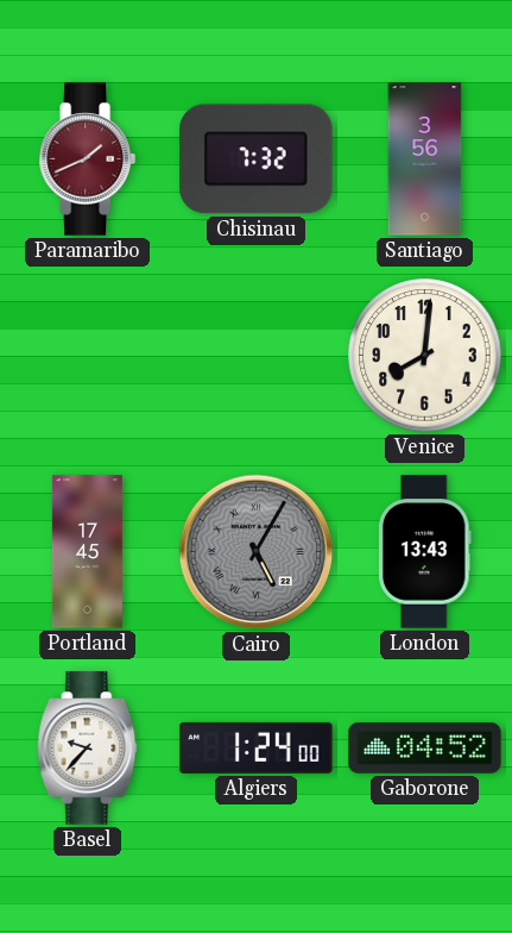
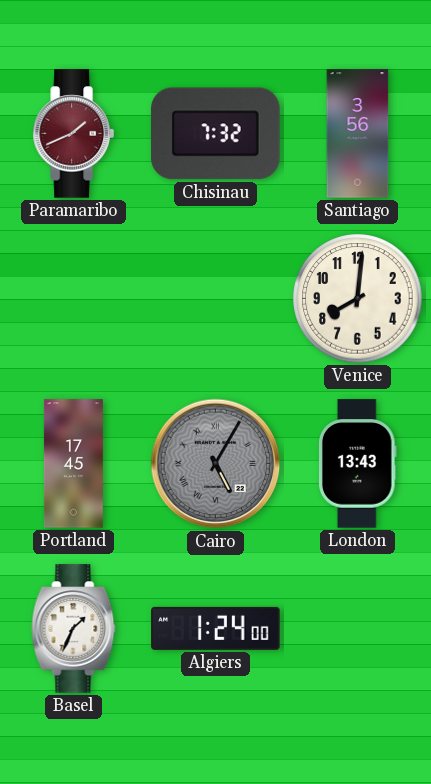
Basel: 9:37 -> 1:34
Gaborone: 04:52 -> none
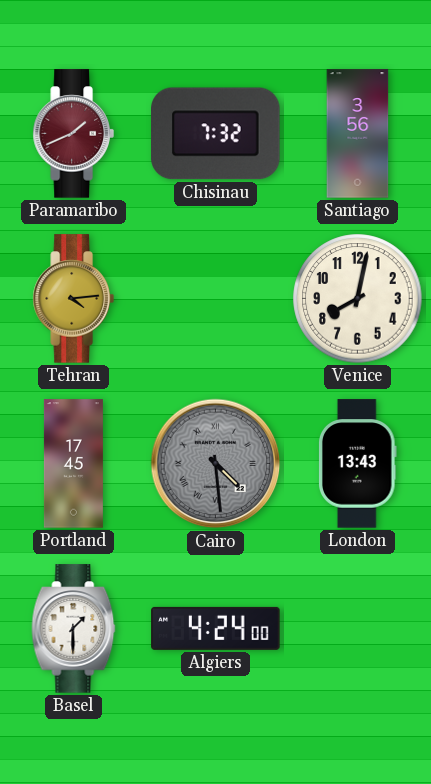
Tehran: none -> 4:14
Venice: 8:01 -> 8:02
Cairo: 5:05 -> 4:29
Basel: 1:34 -> 1:30
Algiers: 1:24 -> 4:24
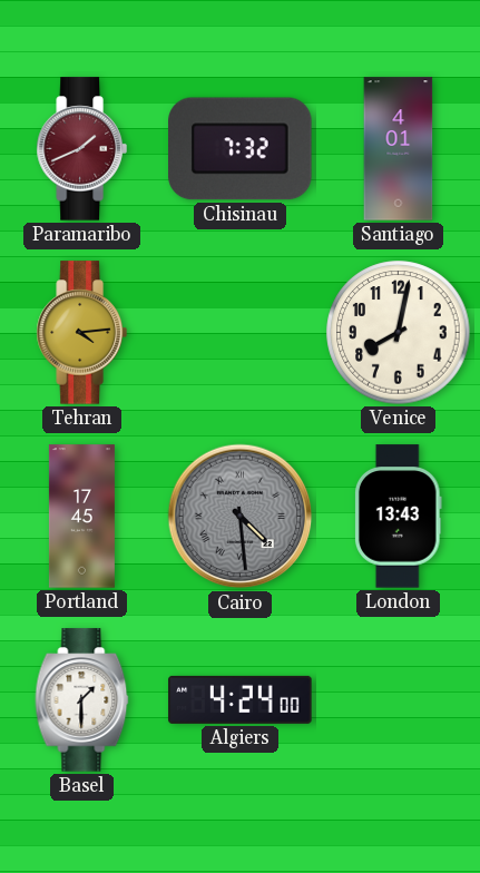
Santiago: 3:56 -> 4:01
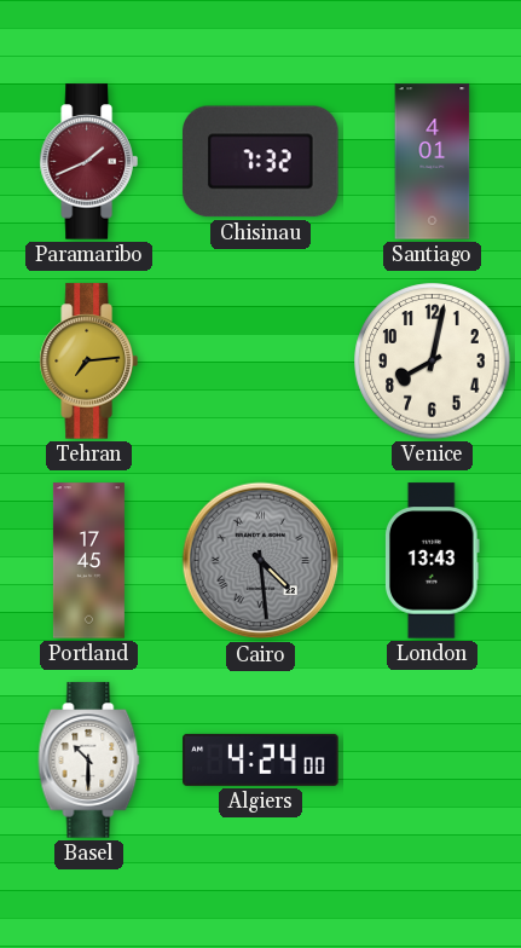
Tehran: 4:14 -> 7:14
Basel: 1:30 -> 10:30
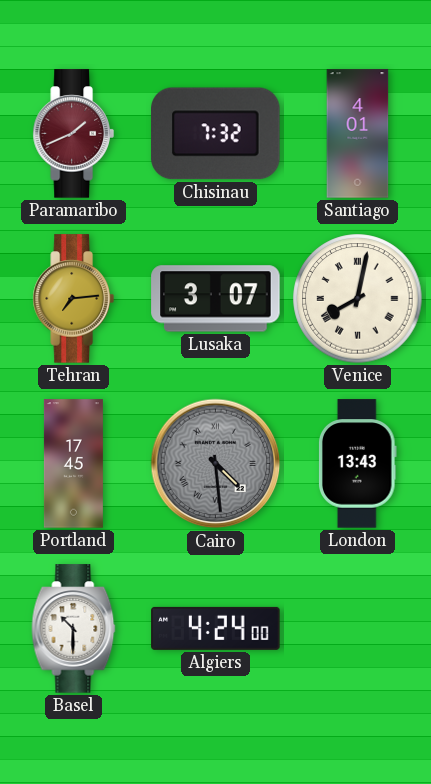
Lusaka: none -> 3:07
Venice numerals: Arabic -> Roman
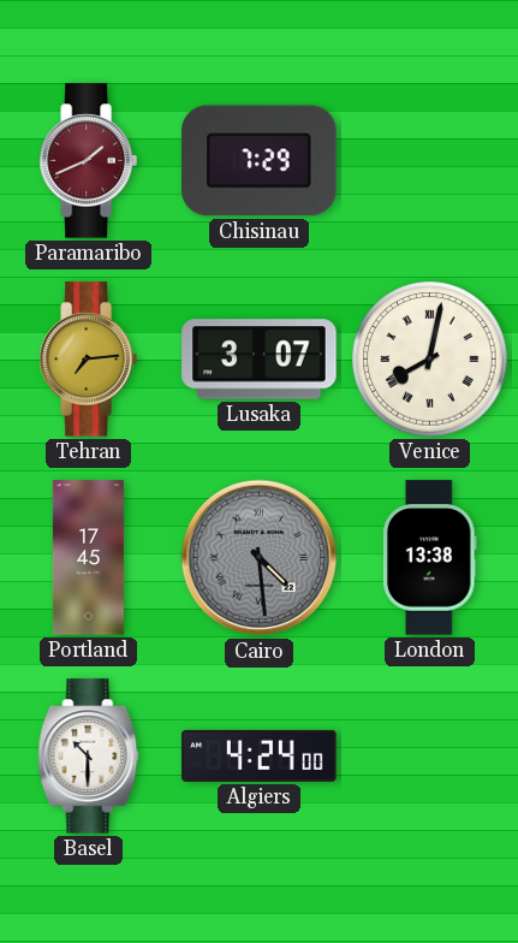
Chisinau: 7:32 -> 7:29
Santiago: 4:01 -> none
London: 13:43 -> 13:38
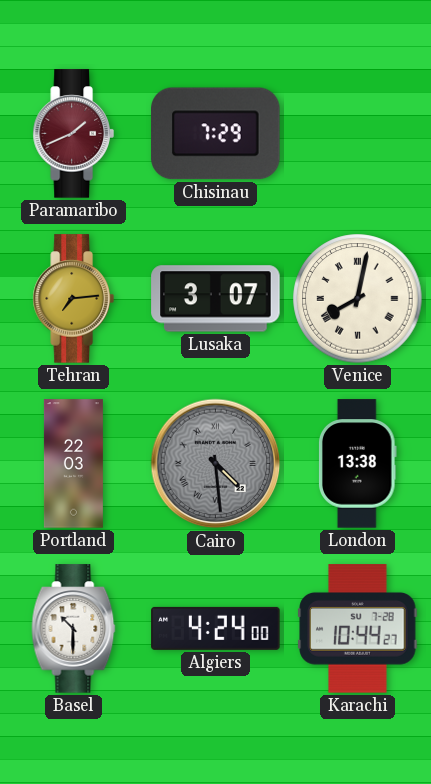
Portland: 17:45 -> 22:03
Karachi: none -> 10:44
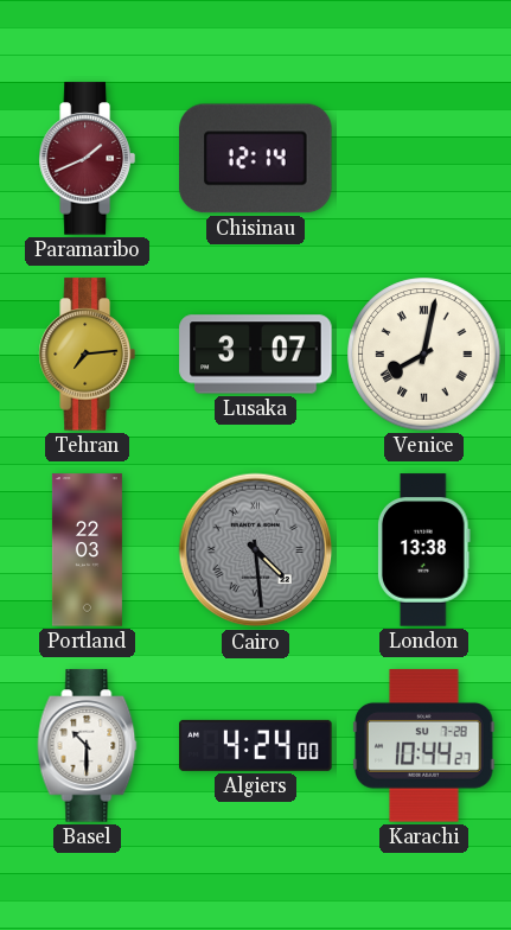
Chisinau: 7:29 -> 12:14
